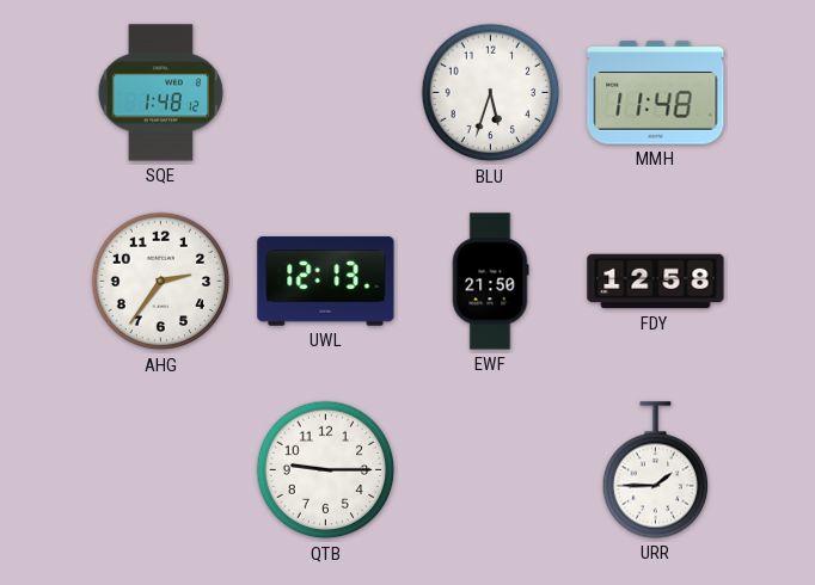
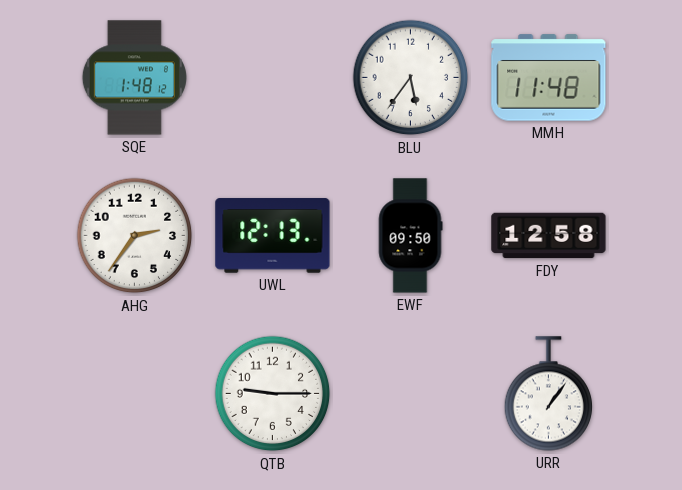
BLU: 5:33 -> 5:36
EWF: 21:50 -> 09:50
URR: 1:45 -> 1:06
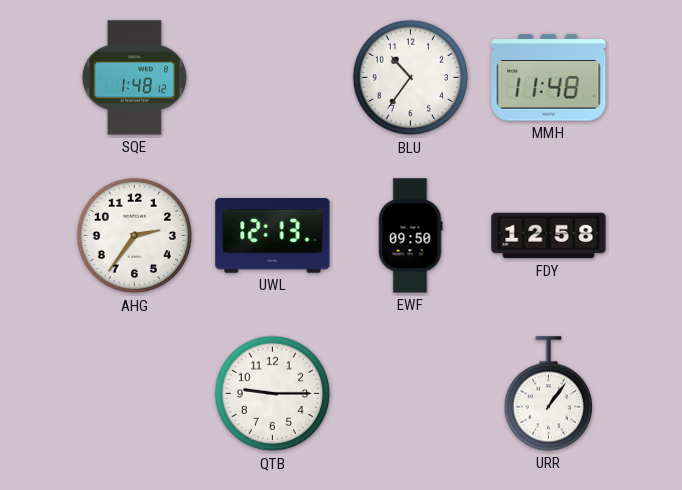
BLU: 5:36 -> 10:36
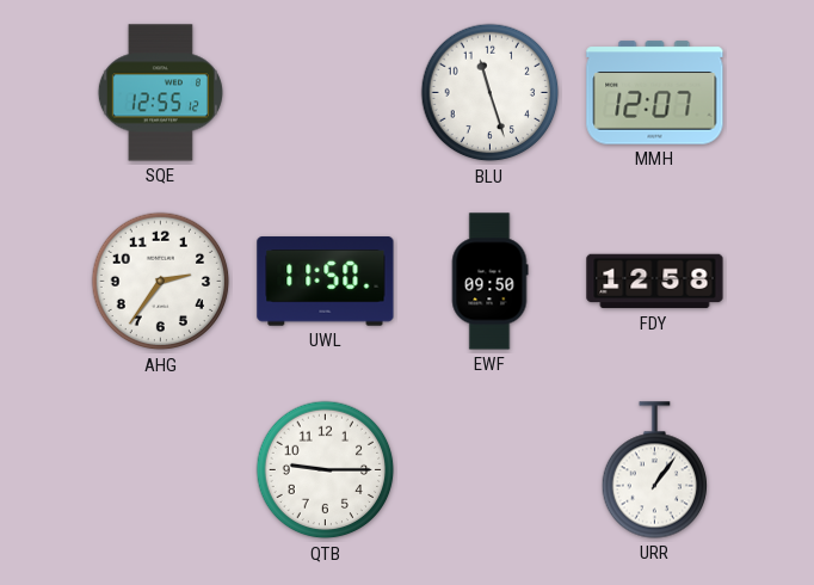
SQE: 1:48 -> 12:55
BLU: 10:36 -> 11:27
MMH: 11:48 -> 12:07
UWL: 12:13 -> 11:50
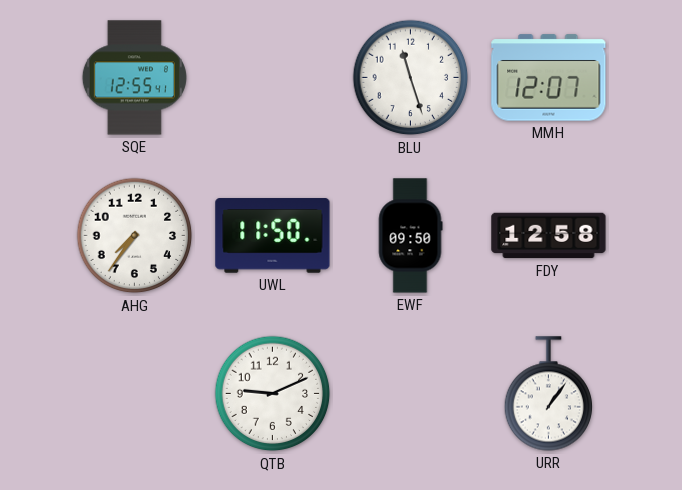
SQE: 12:55:12 -> 12:55:41
AHG: 2:36 -> 7:36
QTB: 9:15 -> 9:11
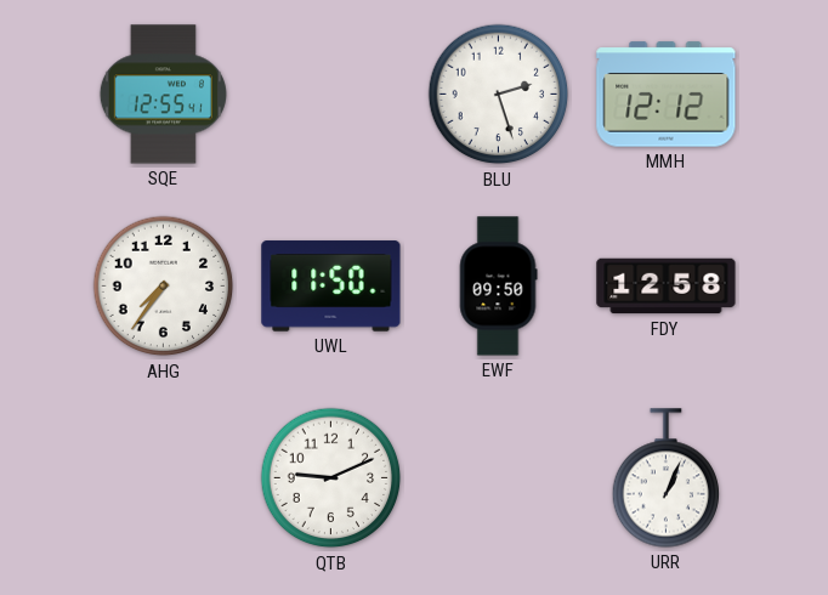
BLU: 11:27 -> 2:27
MMH: 12:07 -> 12:12
URR: 1:06 -> 1:04
